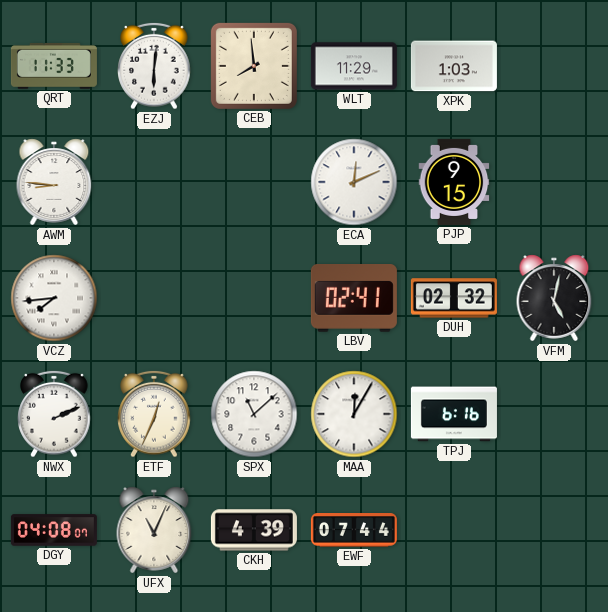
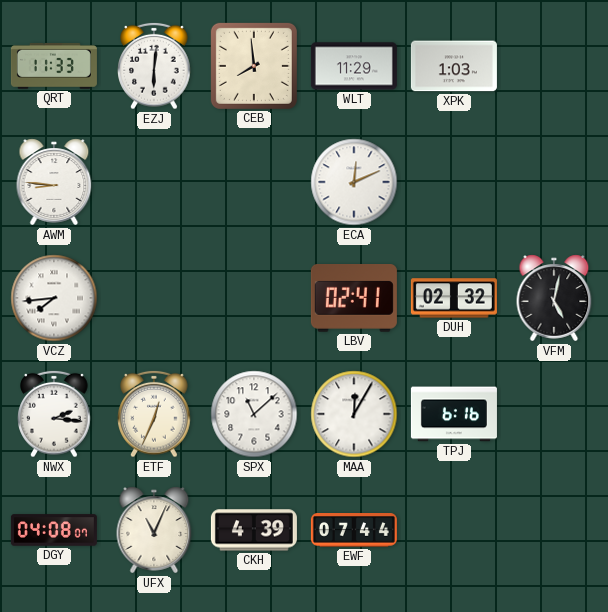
PJP: 9:15 -> none
NWX: 2:11 -> 2:16
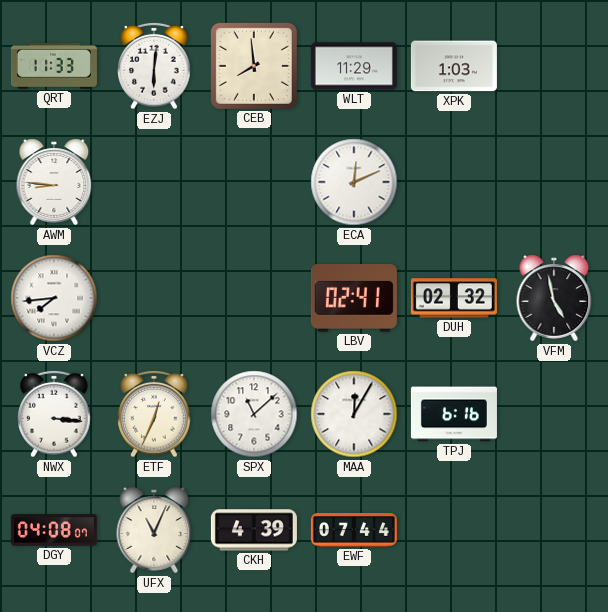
VFM: 5:02 -> 4:58
NWX: 2:16 -> 3:16
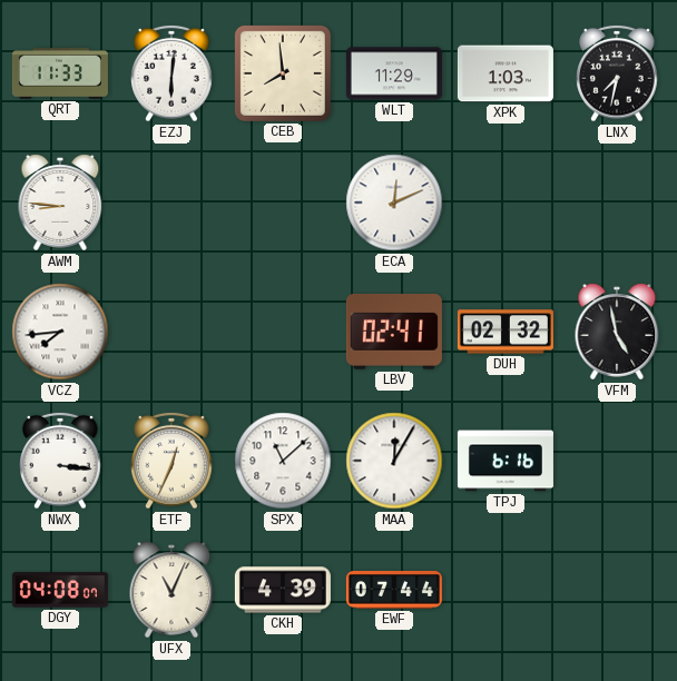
LNX: none -> 7:32
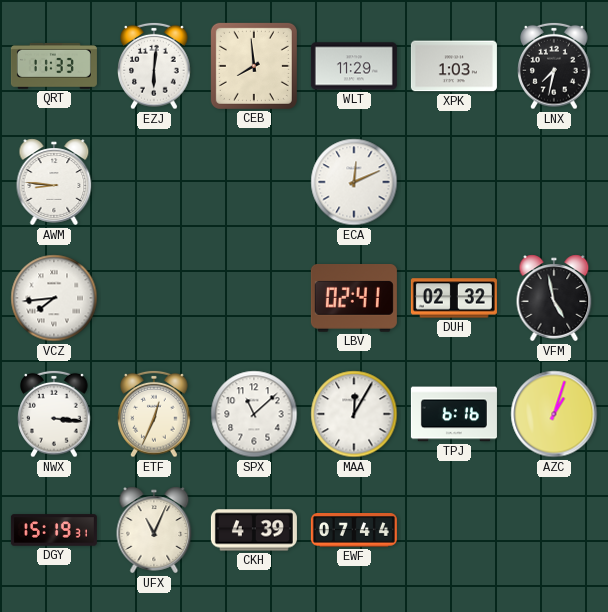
AZC: none -> 1:03
DGY: 04:08 -> 15:19
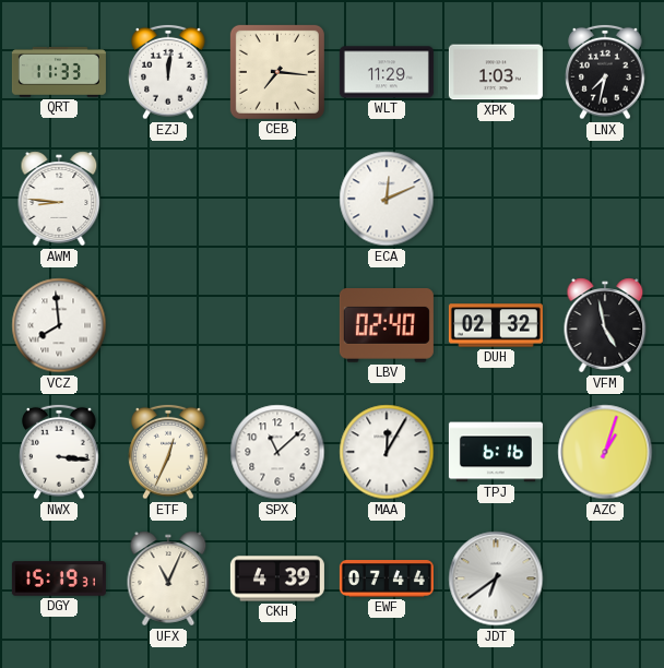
EZJ: 6:01 -> 12:01
CEB: 7:59 -> 7:16
VCZ: 7:44 -> 7:59
LBV: 02:41 -> 02:40
JDT: none -> 6:39
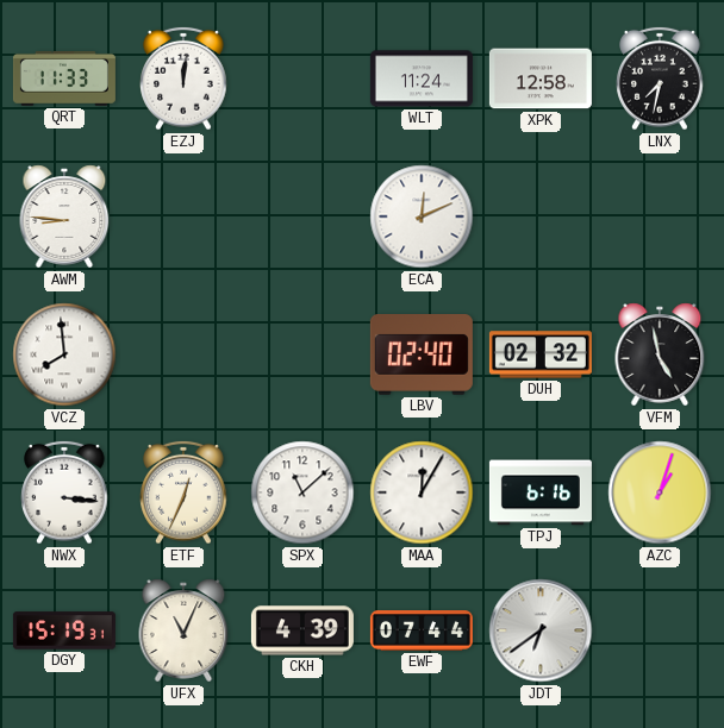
CEB: 7:16 -> none
WLT: 11:29 -> 11:24
XPK: 1:03 -> 12:58
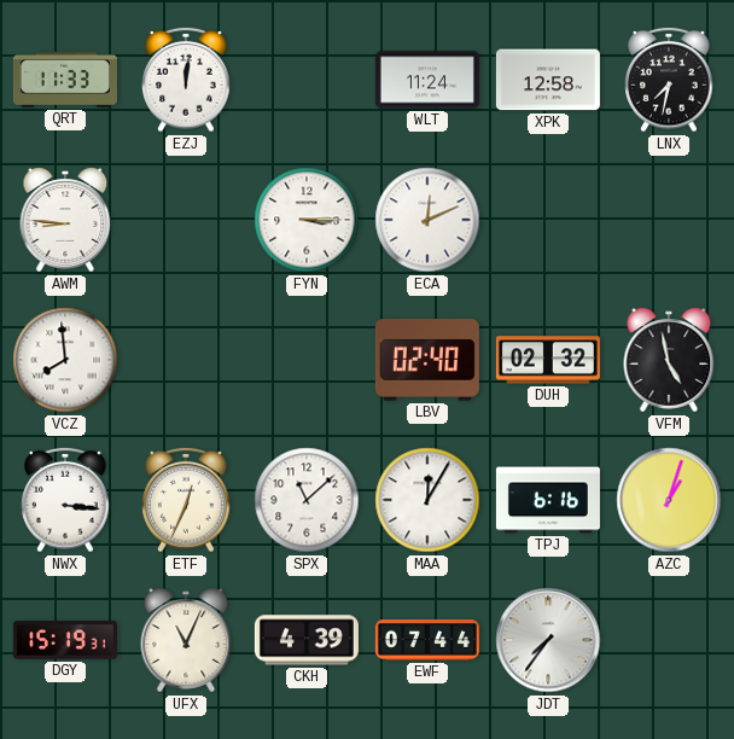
FYN: none -> 3:15
JDT: 6:39 -> 7:36
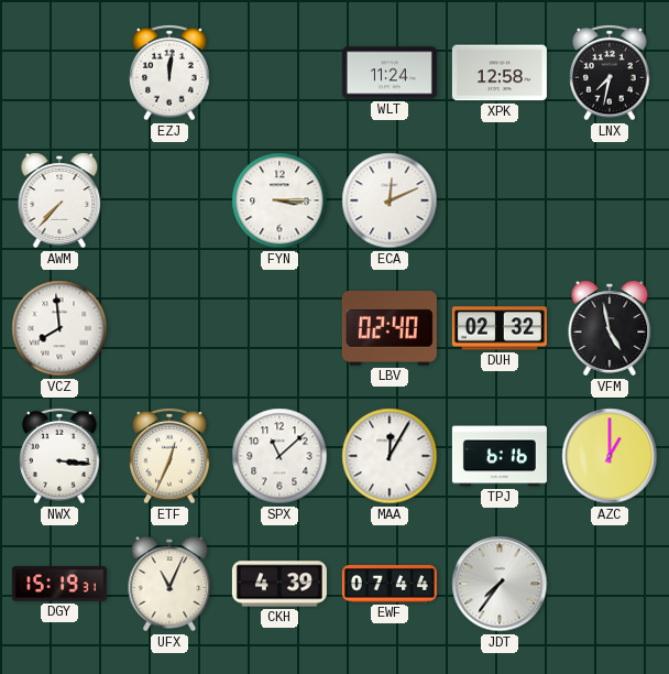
QRT: 11:33 -> none
AWM: 8:46 -> 7:37
AZC: 1:03 -> 1:00
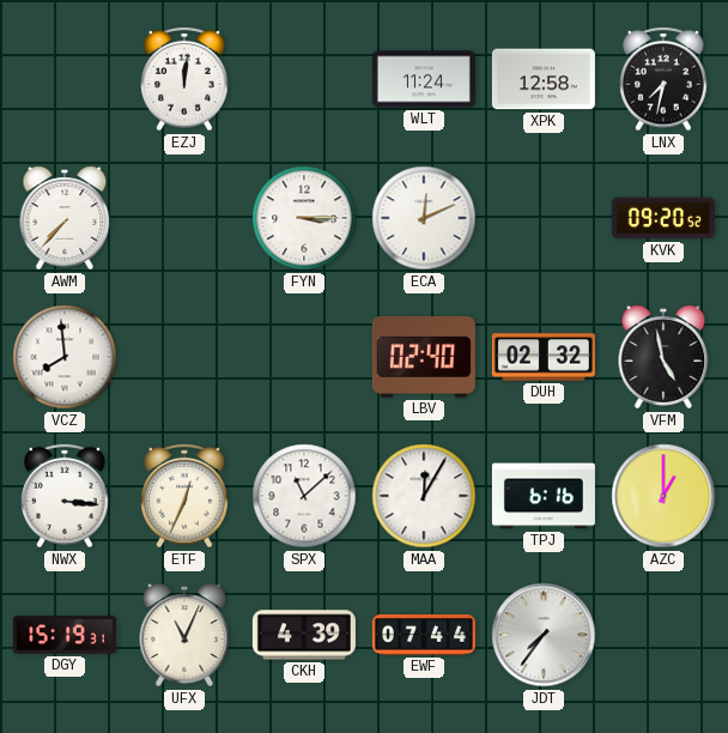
KVK: none -> 09:20
